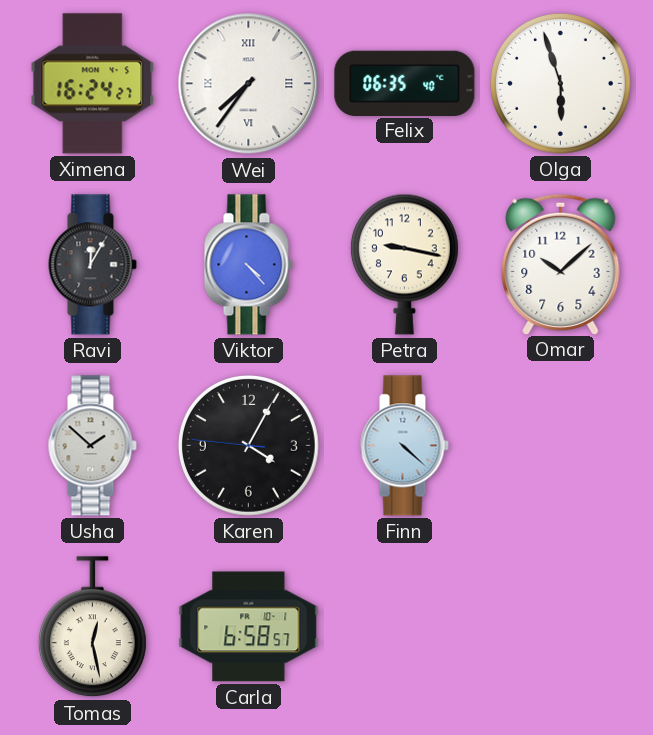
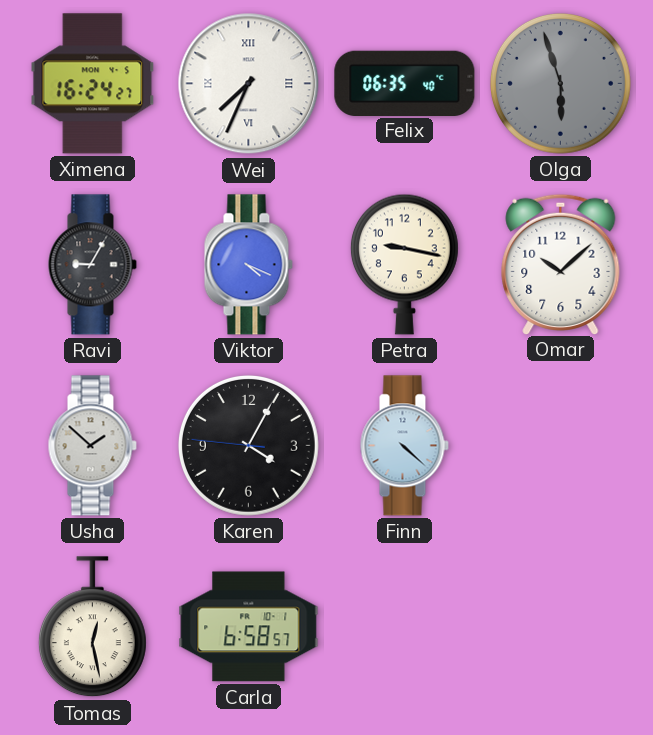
Wei: 7:36 -> 7:34
Olga dial: white -> grey
Ravi: 12:05 -> 9:05
Viktor: 4:23 -> 4:19
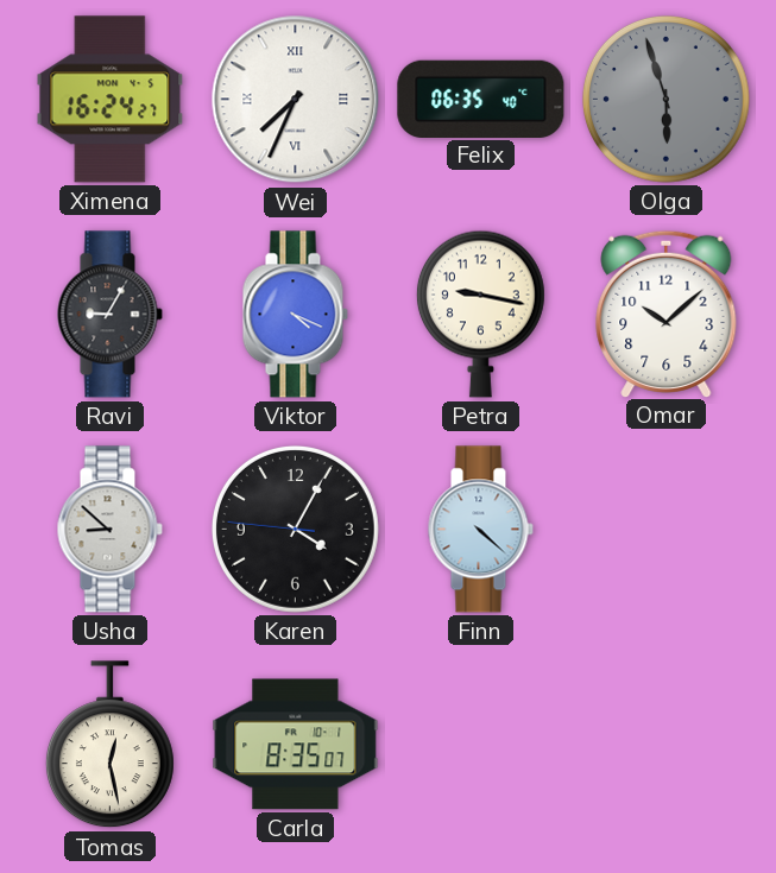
Usha: 1:52 -> 8:52
Carla: 6:58 -> 8:35
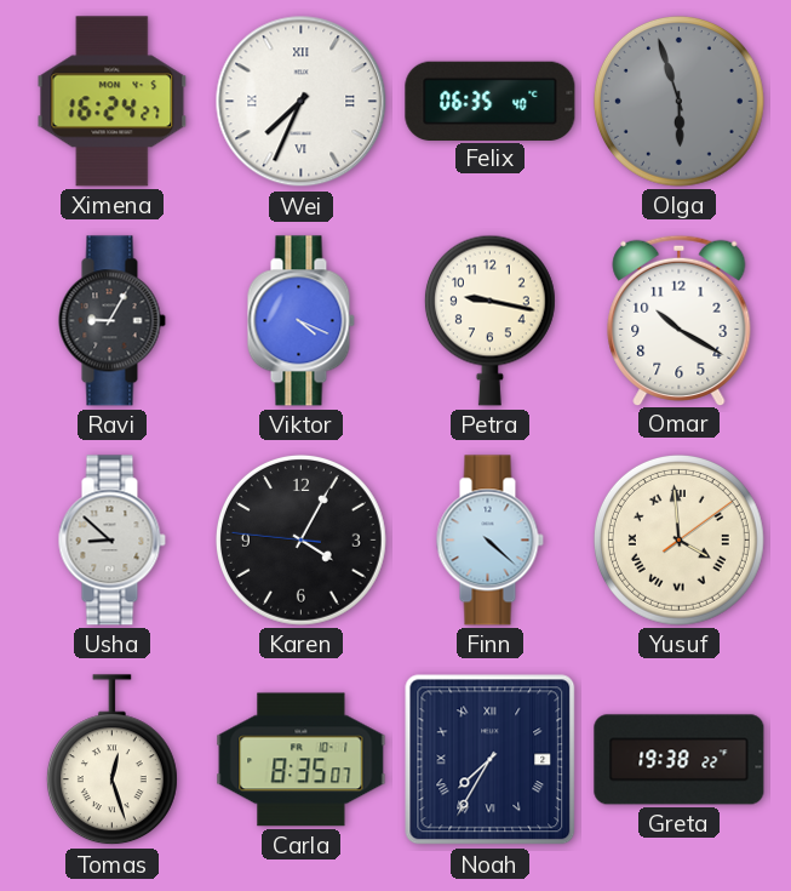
Omar: 10:08 -> 10:20
Yusuf: none -> 3:59
Tomas: 12:28 -> 12:27
Noah: none -> 7:35
Greta: none -> 19:38
